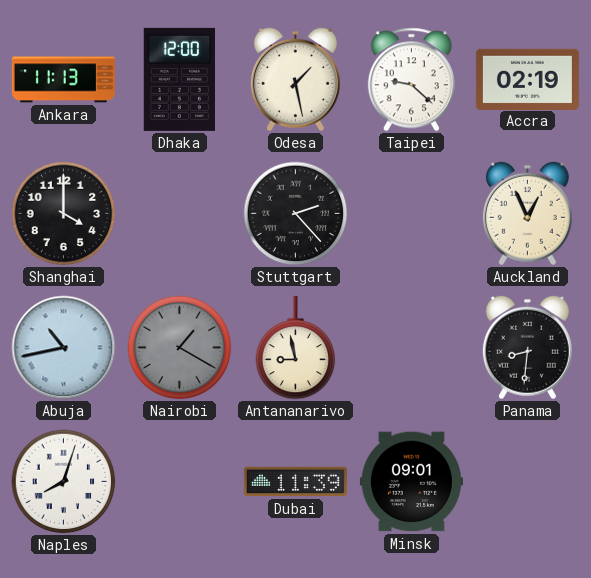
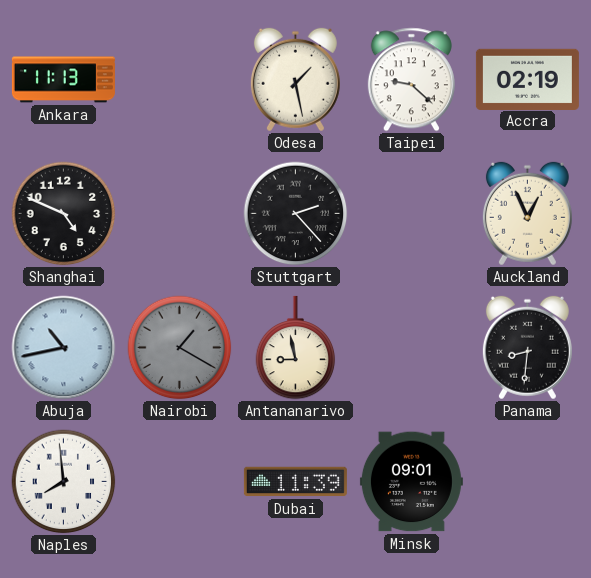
Dhaka: 12:00 -> none
Shanghai: 4:00 -> 4:49
Naples: 8:03 -> 7:59
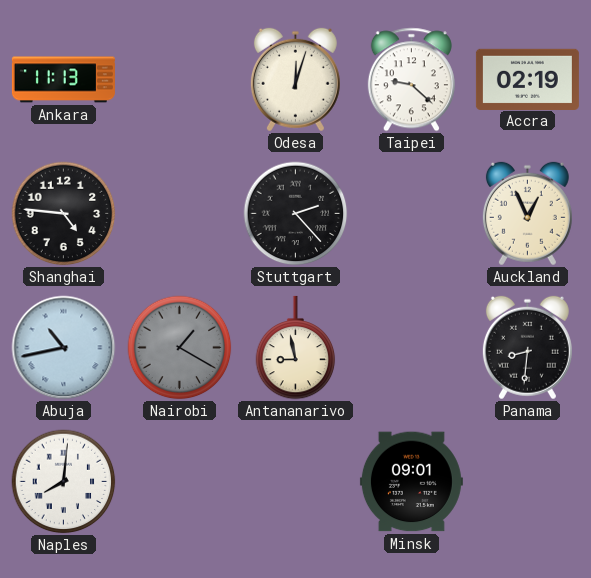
Odesa: 1:28 -> 12:03
Shanghai: 4:49 -> 4:46
Naples: 7:59 -> 8:01
Dubai: 11:39 -> none
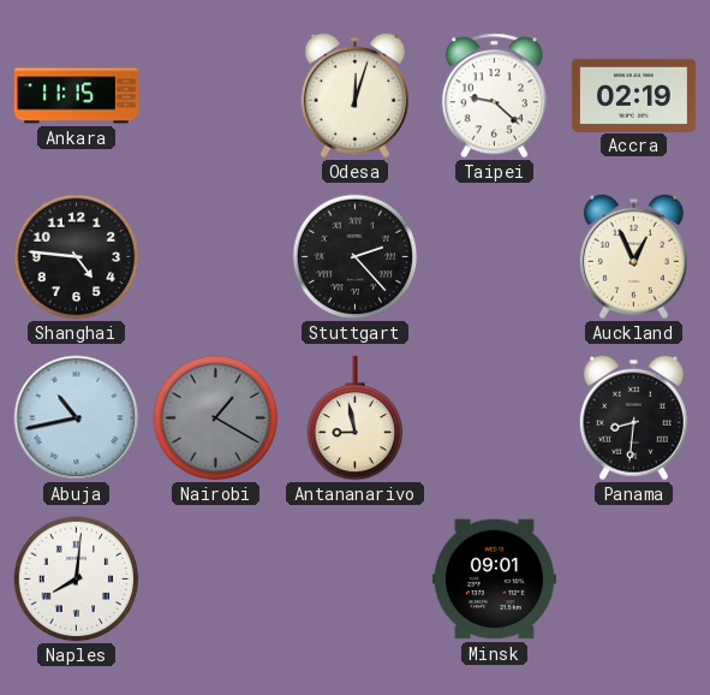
Ankara: 11:13 -> 11:15
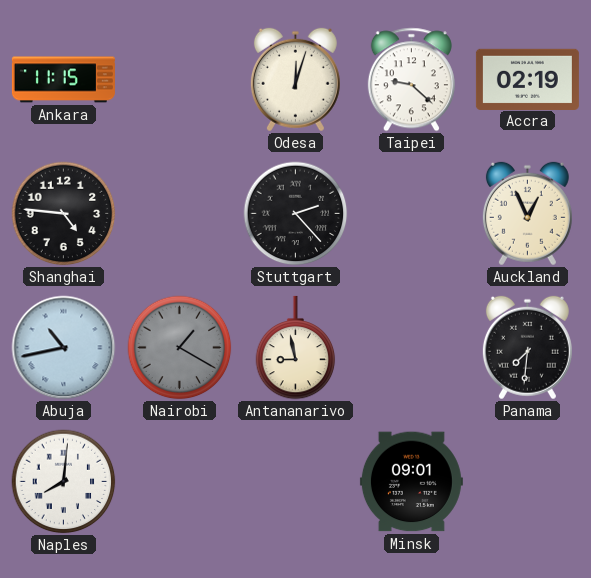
Panama: 8:31 -> 7:31
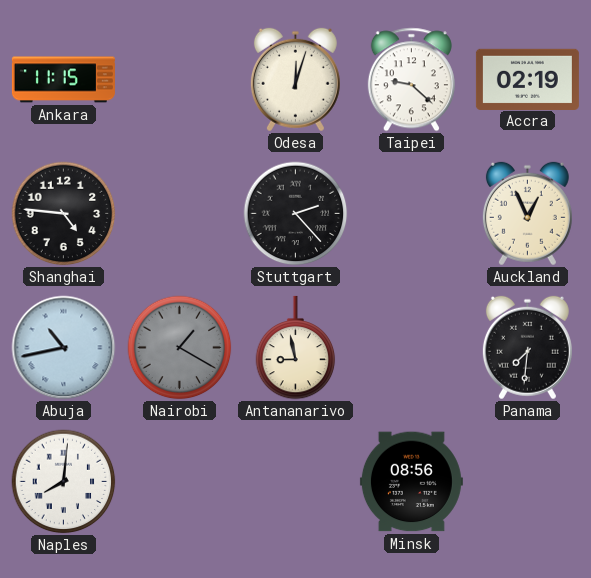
Minsk: 09:01 -> 08:56
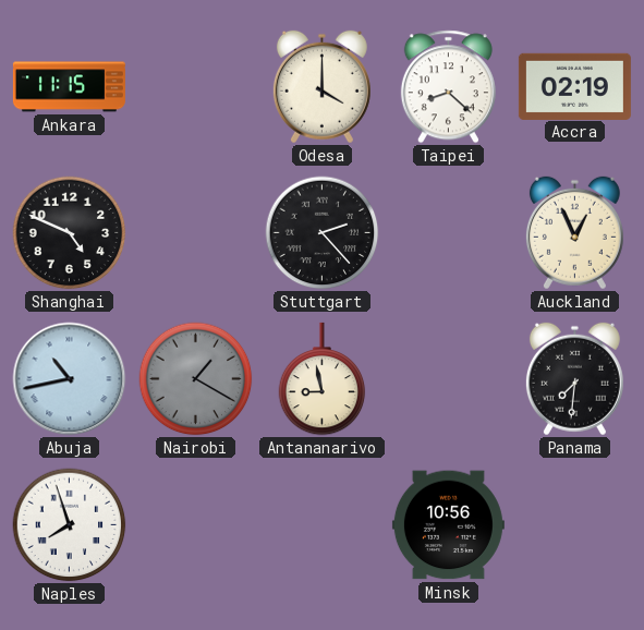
Odesa: 12:03 -> 4:00
Taipei: 9:22 -> 8:22
Shanghai: 4:46 -> 4:49
Naples: 8:01 -> 7:57
Minsk: 08:56 -> 10:56
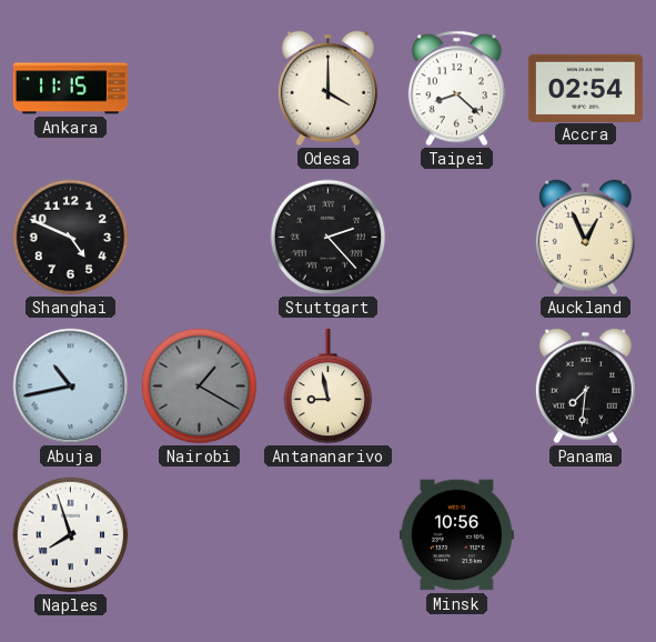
Accra: 02:19 -> 02:54
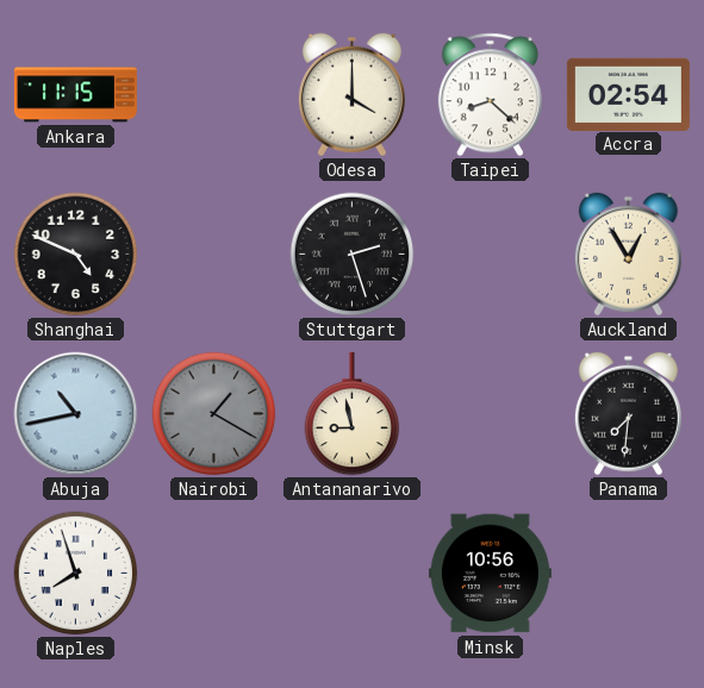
Stuttgart: 2:23 -> 2:27
Auckland: 12:56 -> 12:55
